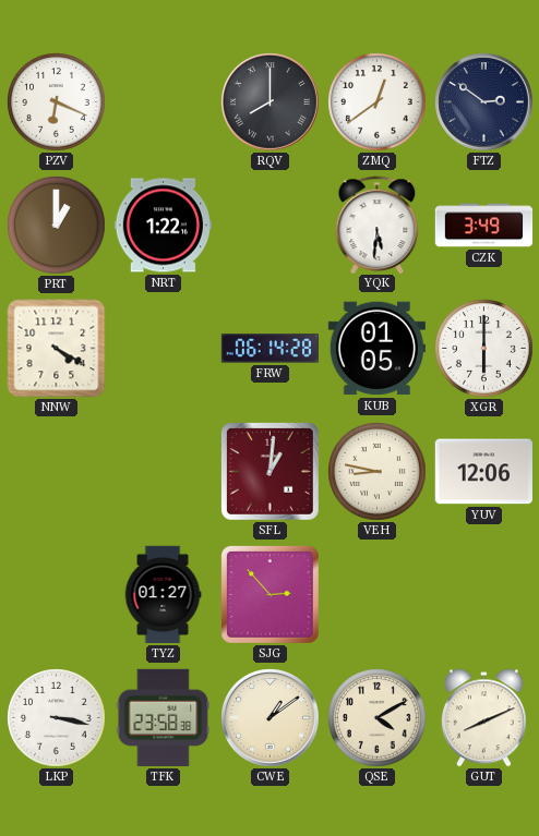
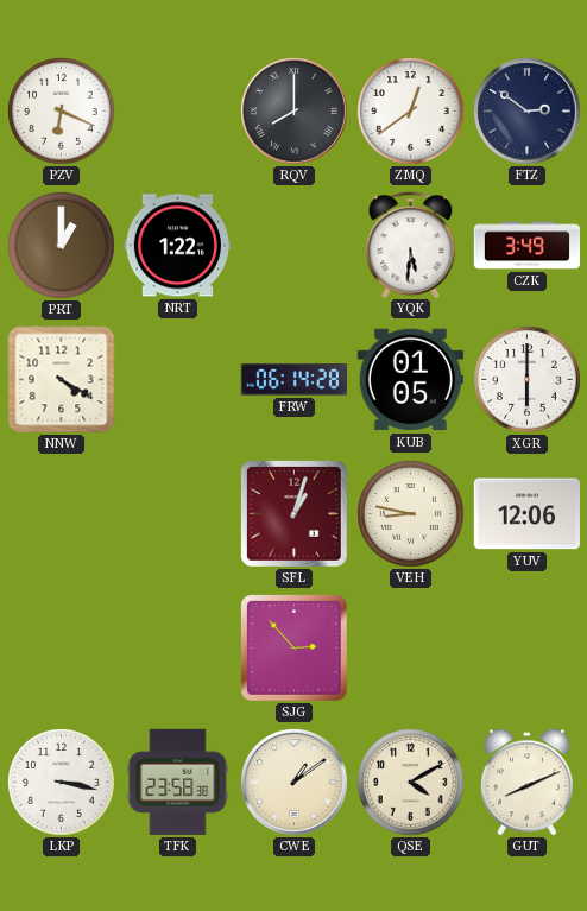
SFL: 1:01 -> 1:03
TYZ: 01:27 -> none
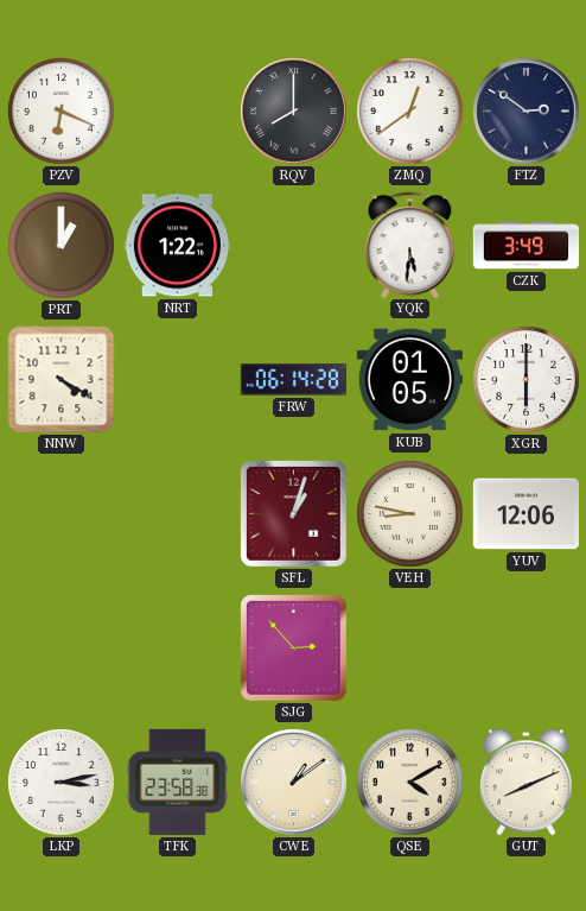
LKP: 3:17 -> 3:13
